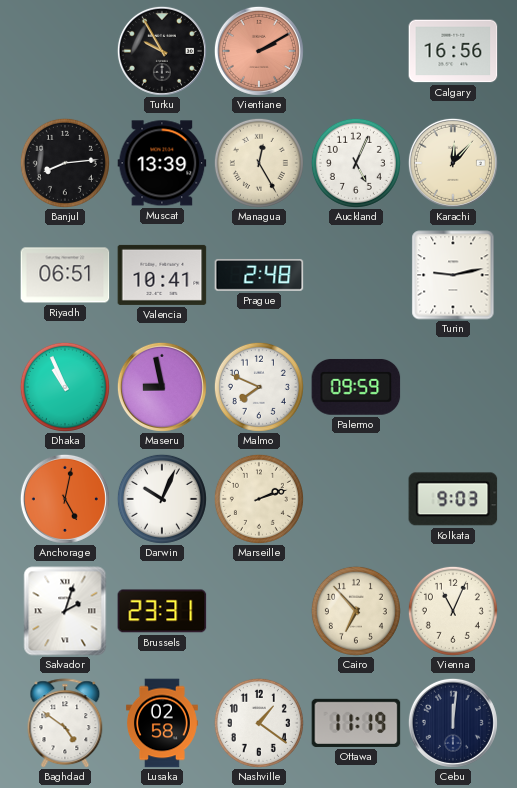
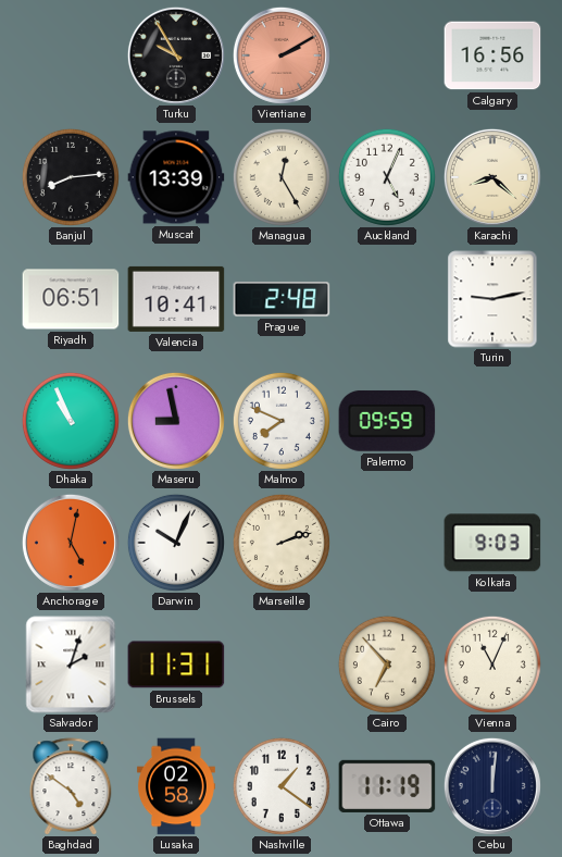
Karachi: 12:07 -> 8:22
Brussels: 23:31 -> 11:31
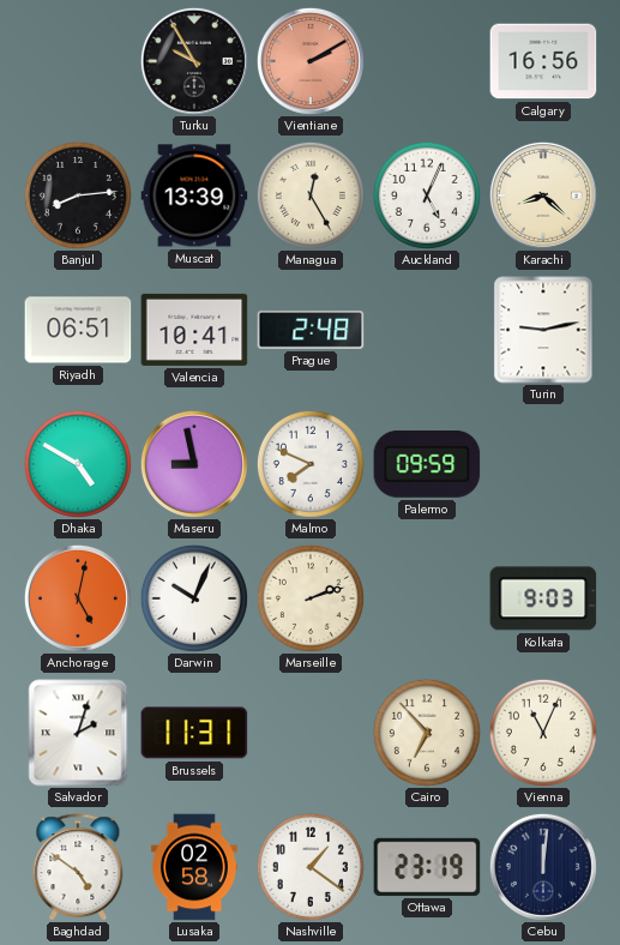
Dhaka: 10:56 -> 4:50
Ottawa: 11:19 -> 23:19
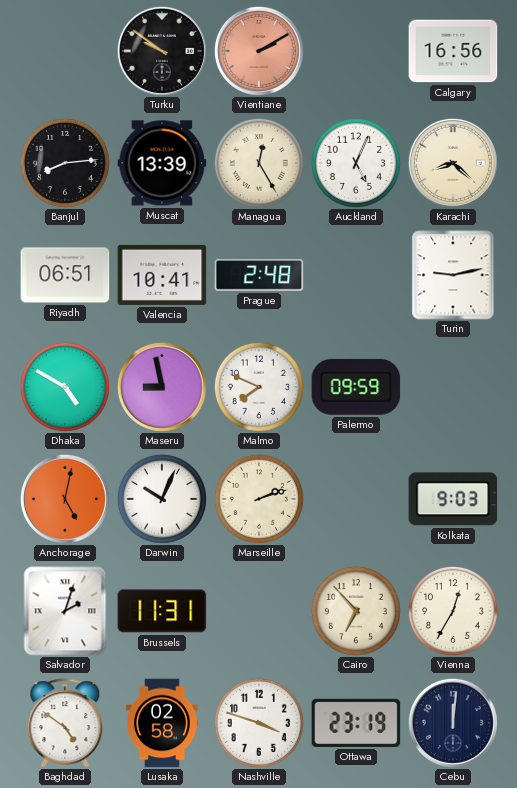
Turku: 9:55 -> 9:51
Vienna: 11:04 -> 12:35
Nashville: 1:21 -> 3:48
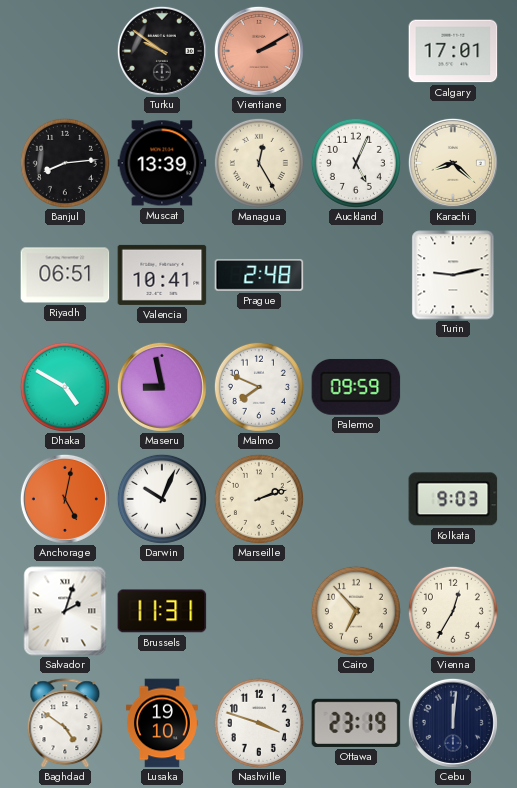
Calgary: 16:56 -> 17:01
Lusaka: 02:58 -> 19:10
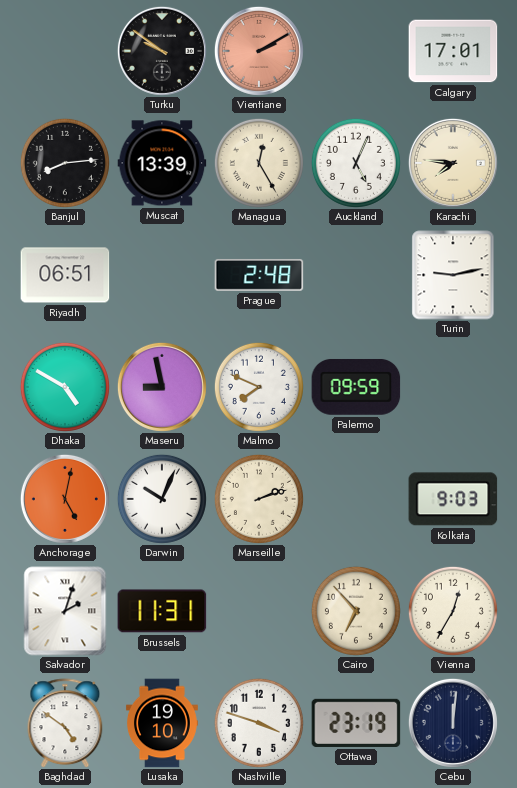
Karachi: 8:22 -> 7:46
Valencia: 10:41 -> none
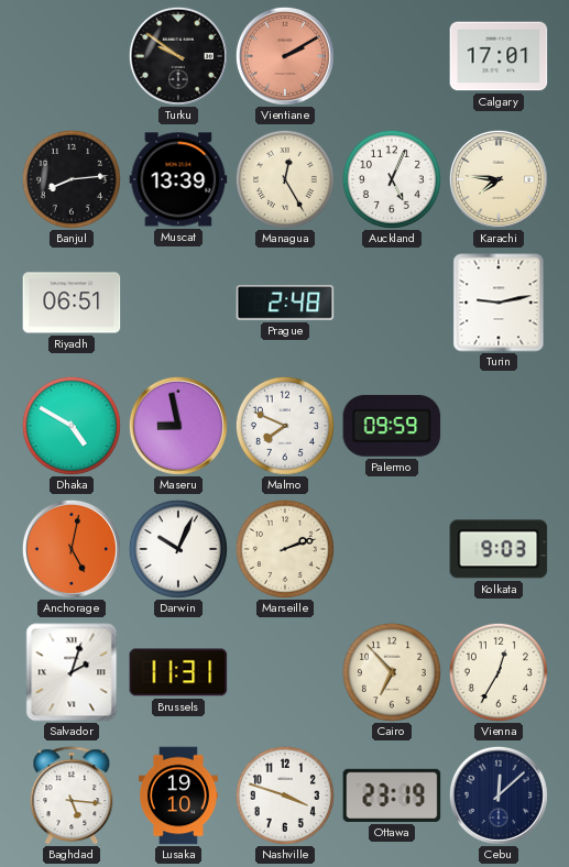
Baghdad: 4:51 -> 5:16
Cebu: 12:01 -> 12:08
